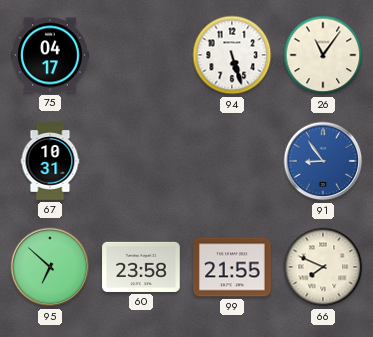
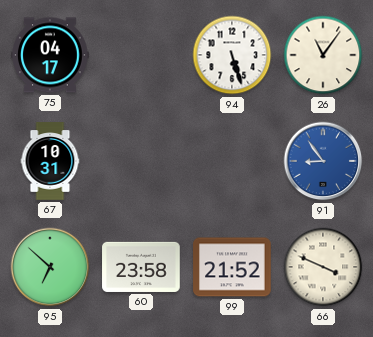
99: 21:55 -> 21:52
66: 7:49 -> 3:49
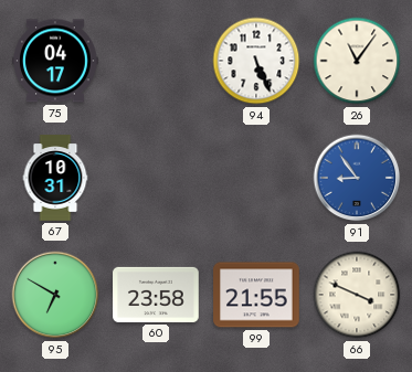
94: 5:27 -> 5:26
95: 6:52 -> 6:50
99: 21:52 -> 21:55
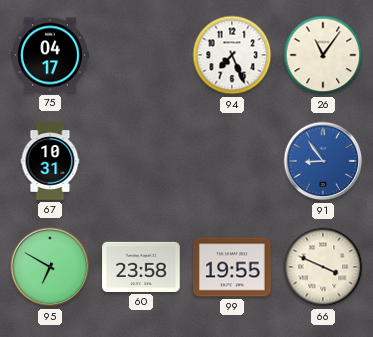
94: 5:26 -> 7:26
99: 21:55 -> 19:55
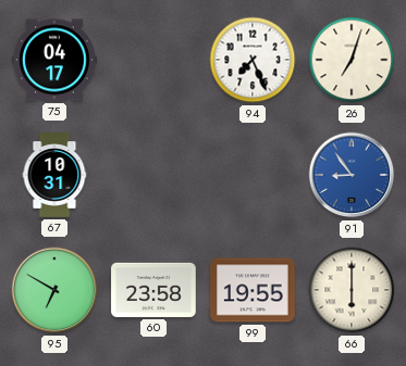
26: 11:06 -> 7:03
66: 3:49 -> 6:00
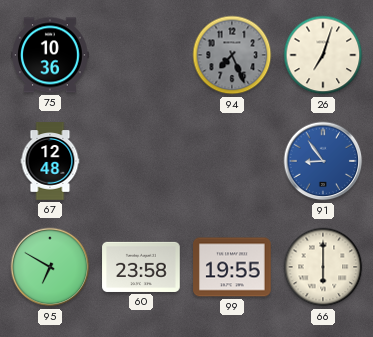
75: 04:17 -> 10:36
94 dial: white -> grey
67: 10:31 -> 12:48
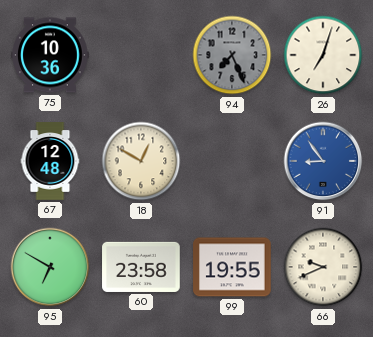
18: none -> 12:50
66: 6:00 -> 9:41
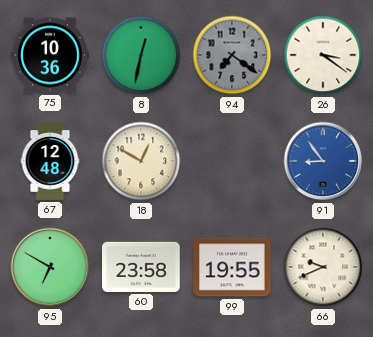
8: none -> 12:32
94: 7:26 -> 7:21
26: 7:03 -> 3:21
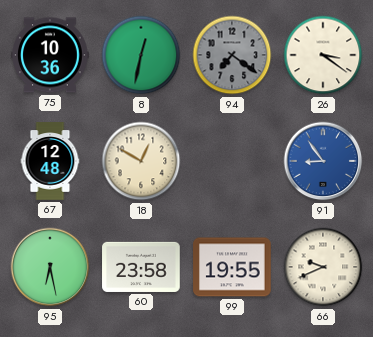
95: 6:50 -> 6:28
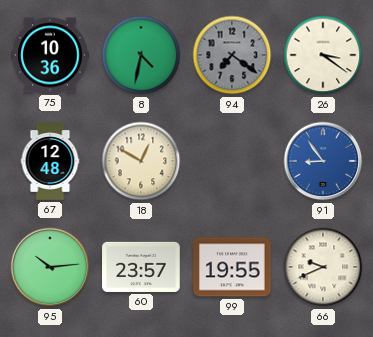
8: 12:32 -> 4:32
95: 6:28 -> 10:14
60: 23:58 -> 23:57
